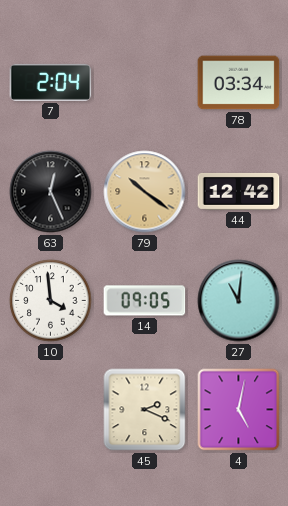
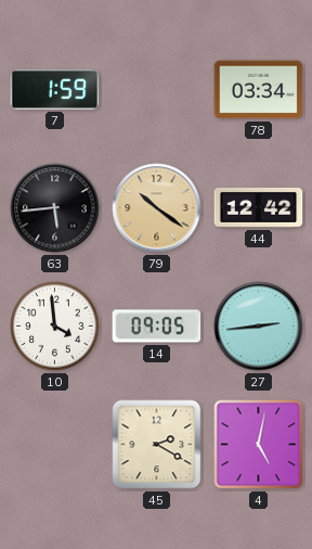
7: 2:04 -> 1:59
63: 12:26 -> 5:44
27: 11:01 -> 2:44
45: 2:19 -> 2:20
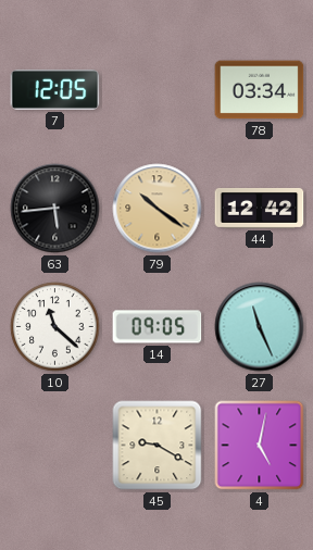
7: 1:59 -> 12:05
10: 3:59 -> 11:22
27: 2:44 -> 11:26
45: 2:20 -> 9:20
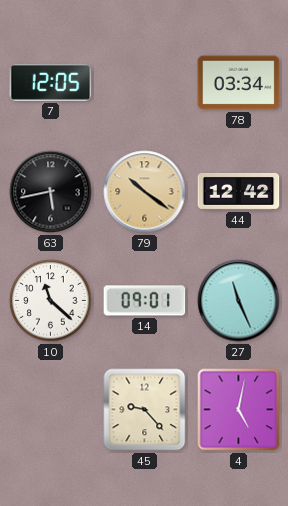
63: 5:44 -> 5:43
14: 09:05 -> 09:01
45: 9:20 -> 9:23
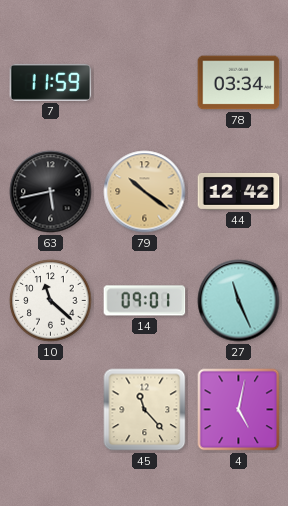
7: 12:05 -> 11:59
45: 9:23 -> 11:23
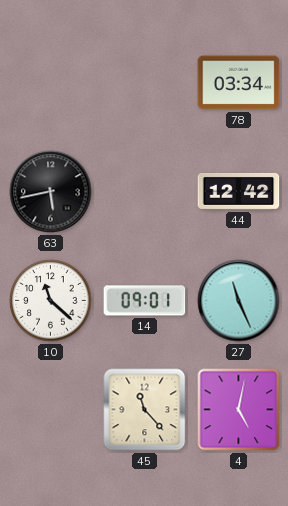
7: 11:59 -> none
79: 10:21 -> none
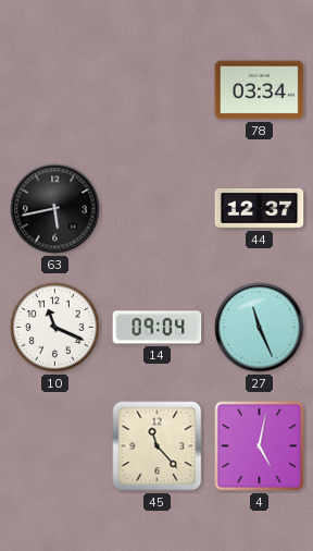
44: 12:42 -> 12:37
10: 11:22 -> 11:19
14: 09:01 -> 09:04
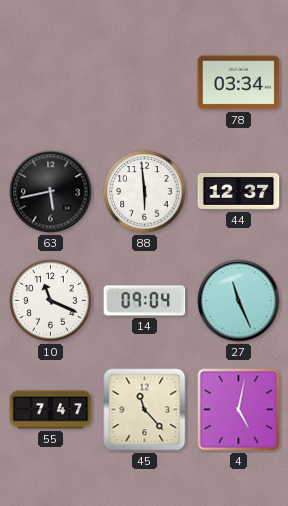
88: none -> 5:59
55: none -> 7:47
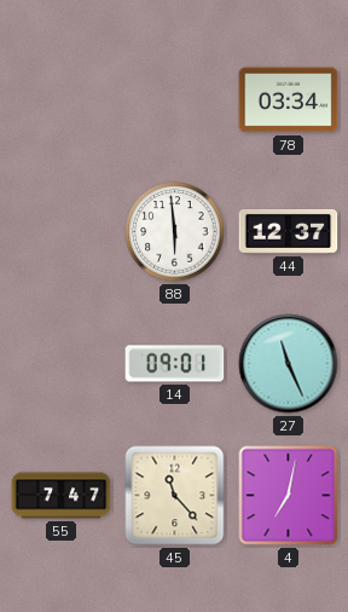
63: 5:43 -> none
10: 11:19 -> none
14: 09:04 -> 09:01
4: 5:02 -> 7:02
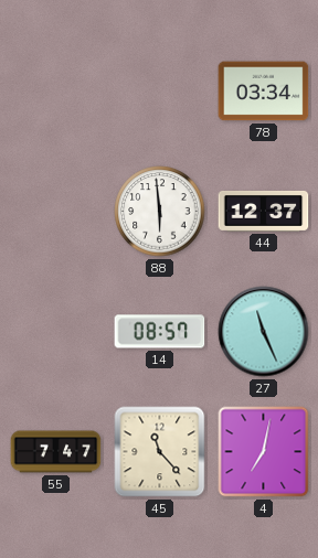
14: 09:01 -> 08:57
